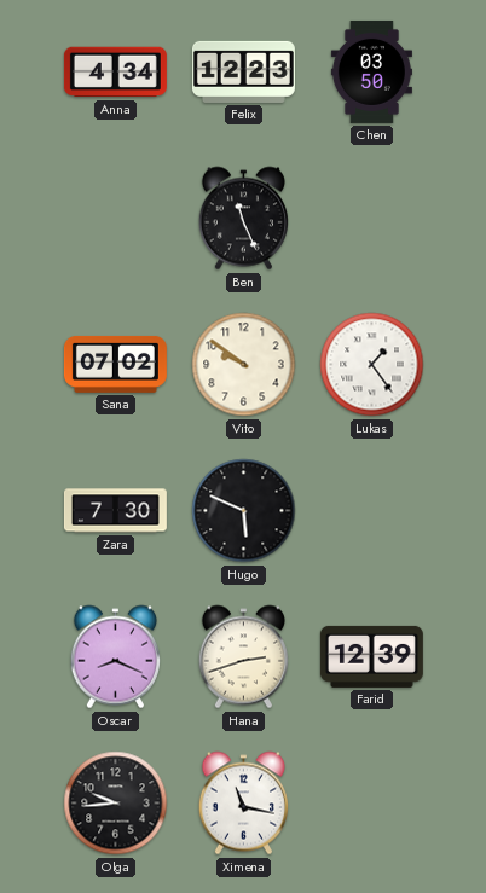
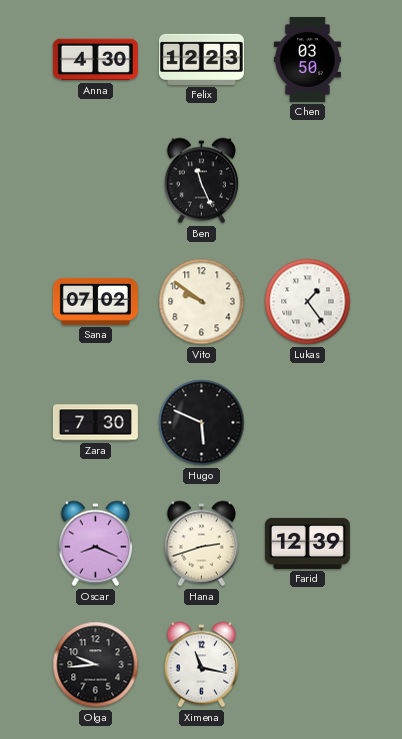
Anna: 4:34 -> 4:30
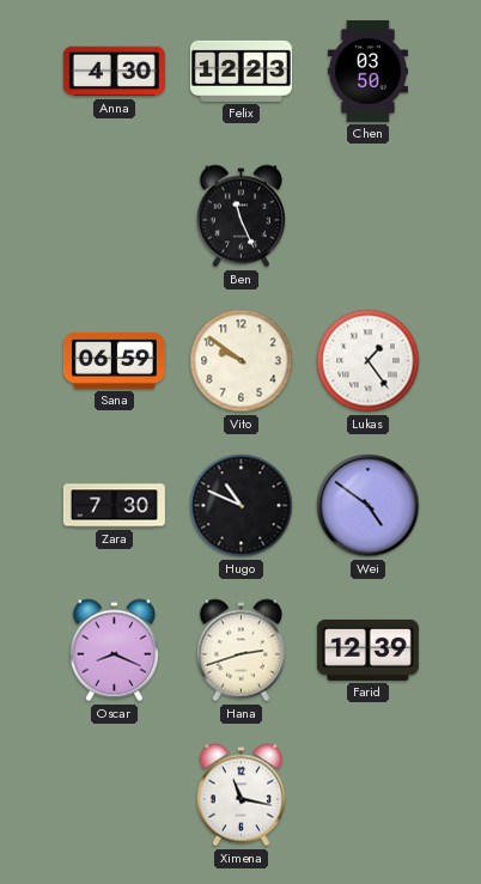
Sana: 07:02 -> 06:59
Hugo: 5:49 -> 10:49
Wei: none -> 4:51
Olga: 9:44 -> none
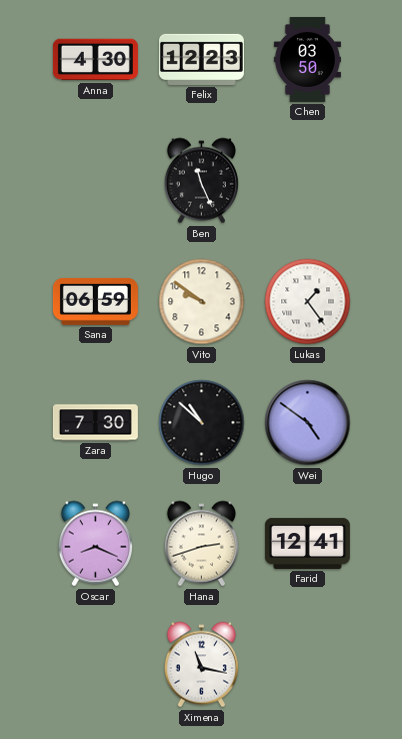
Hugo: 10:49 -> 10:52
Farid: 12:39 -> 12:41
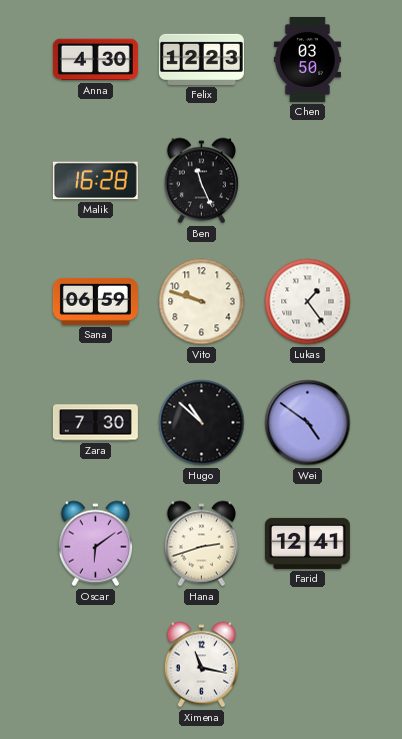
Malik: none -> 16:28
Vito: 9:51 -> 9:48
Oscar: 8:19 -> 6:09
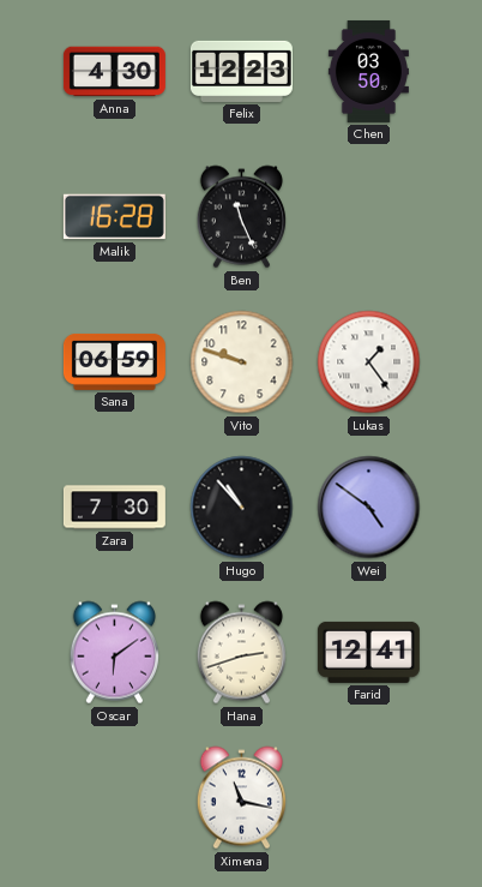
Hugo: 10:52 -> 10:53
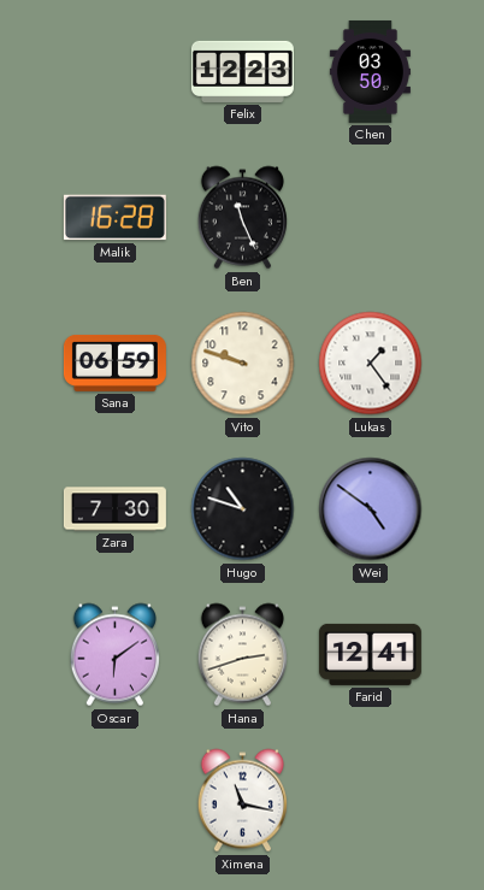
Anna: 4:30 -> none
Hugo: 10:53 -> 10:48
